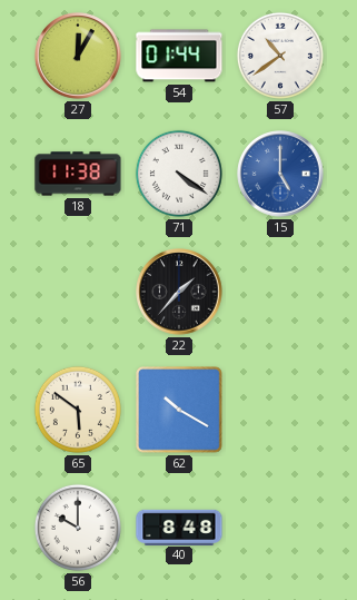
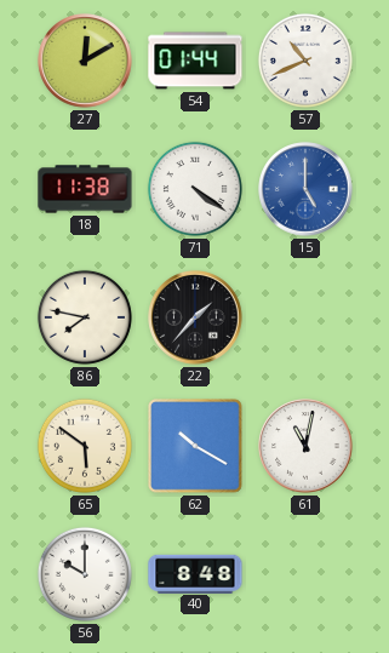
27: 12:05 -> 12:10
57: 10:39 -> 10:41
86: none -> 7:47
61: none -> 11:02
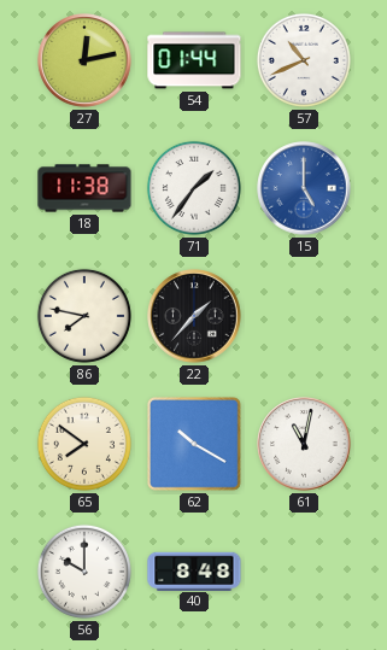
27: 12:10 -> 12:13
71: 4:21 -> 1:36
65: 5:51 -> 7:51
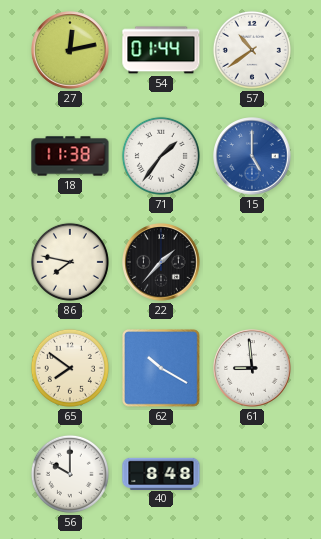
57: 10:41 -> 10:39
61: 11:02 -> 8:59
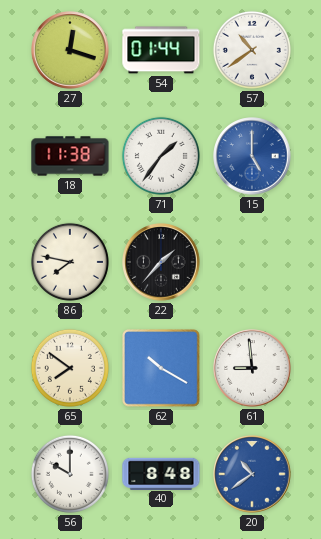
27: 12:13 -> 12:18
20: none -> 10:39
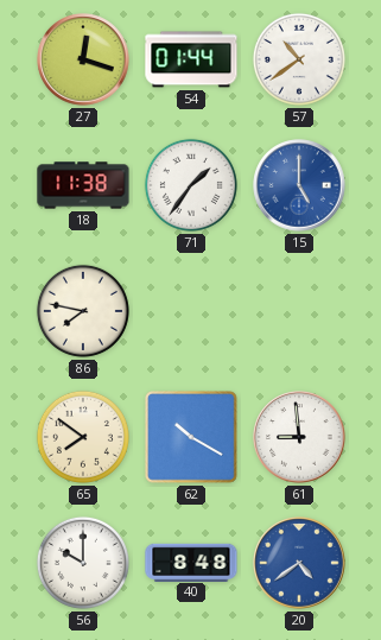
22: 1:37 -> none
20: 10:39 -> 4:39
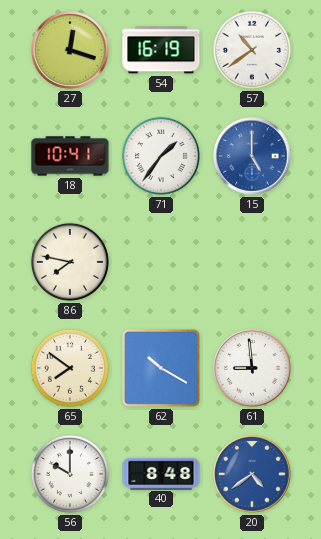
54: 01:44 -> 16:19
18: 11:38 -> 10:41
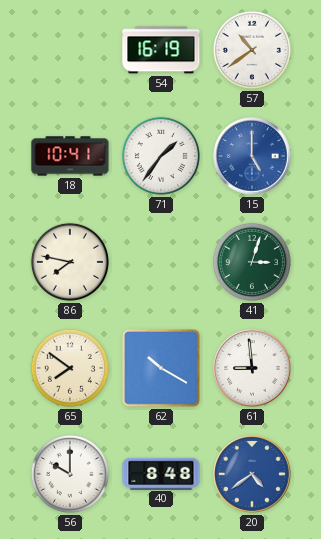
27: 12:18 -> none
41: none -> 3:03
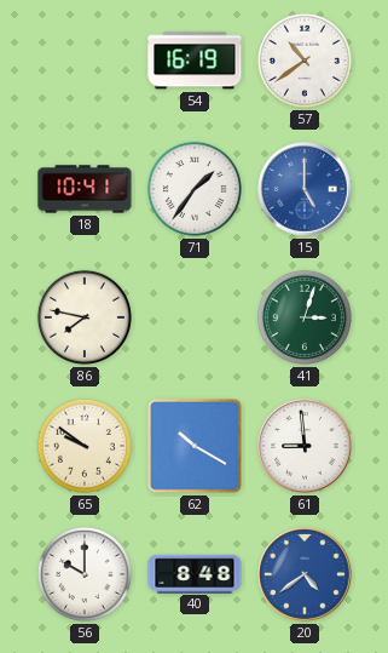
65: 7:51 -> 9:51
